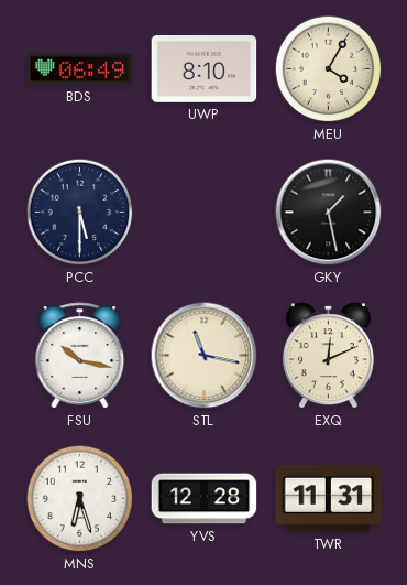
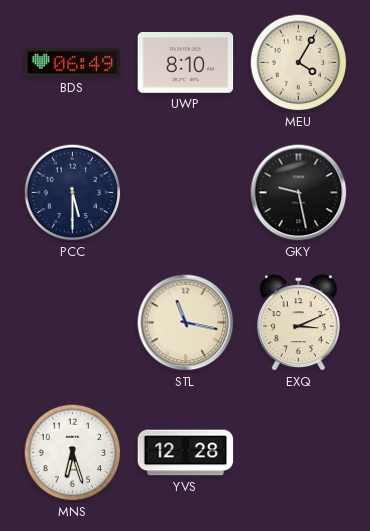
GKY: 1:28 -> 9:28
FSU: 10:17 -> none
EXQ: 12:11 -> 3:11
TWR: 11:31 -> none
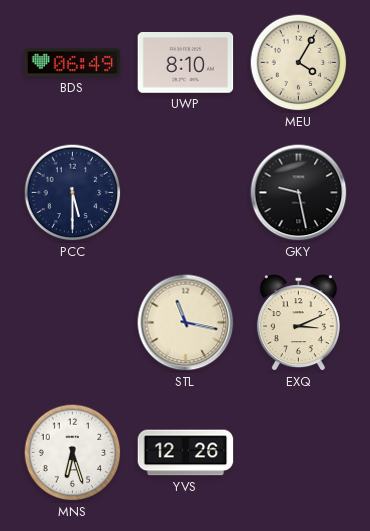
YVS: 12:28 -> 12:26
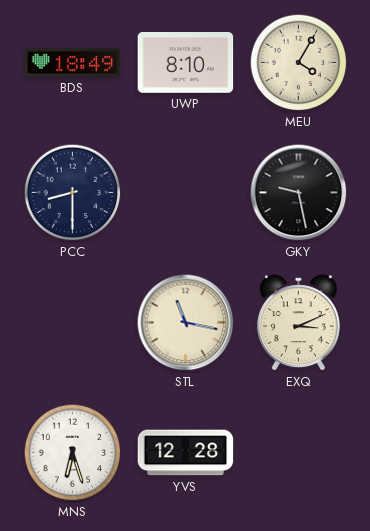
BDS: 06:49 -> 18:49
PCC: 5:30 -> 8:30
YVS: 12:26 -> 12:28
